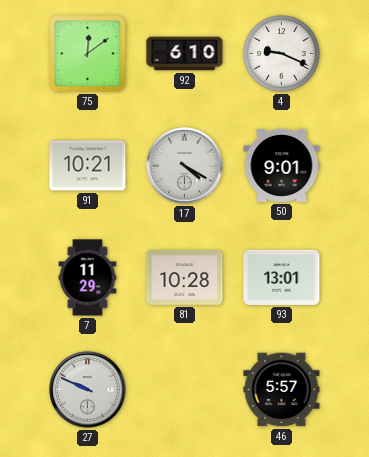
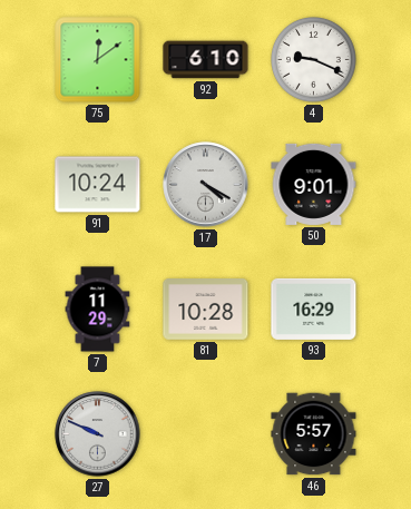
91: 10:21 -> 10:24
93: 13:01 -> 16:29
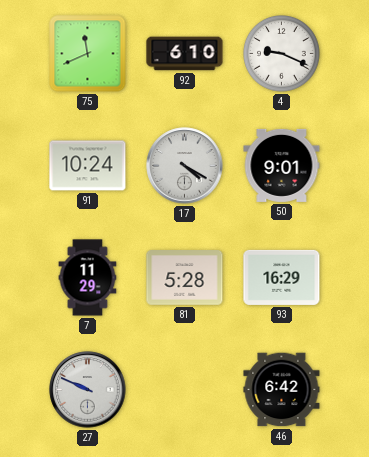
75: 12:09 -> 11:41
81: 10:28 -> 5:28
46: 5:57 -> 6:42
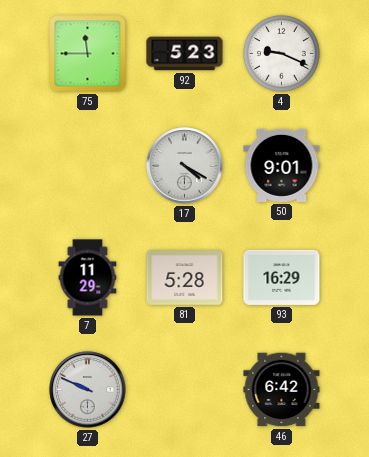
75: 11:41 -> 11:45
92: 6:10 -> 5:23
91: 10:24 -> none
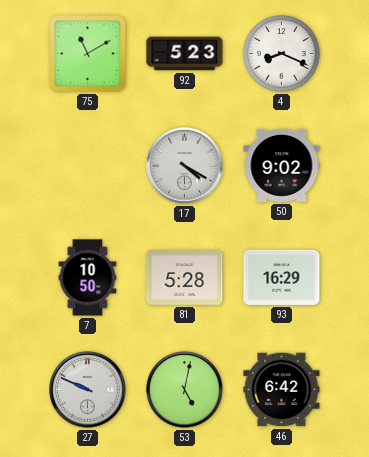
75: 11:45 -> 11:10
4: 9:19 -> 8:19
50: 9:01 -> 9:02
7: 11:29 -> 10:50
53: none -> 5:02
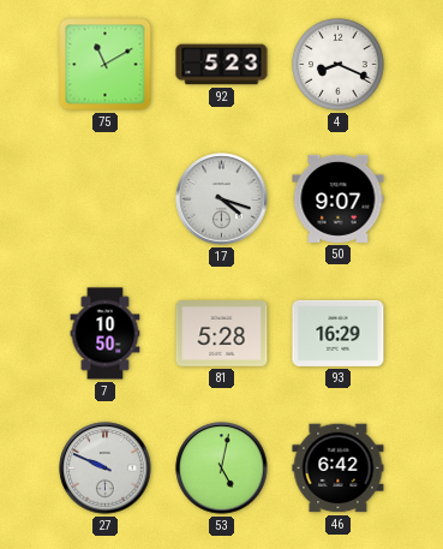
17: 4:20 -> 4:18
50: 9:02 -> 9:07
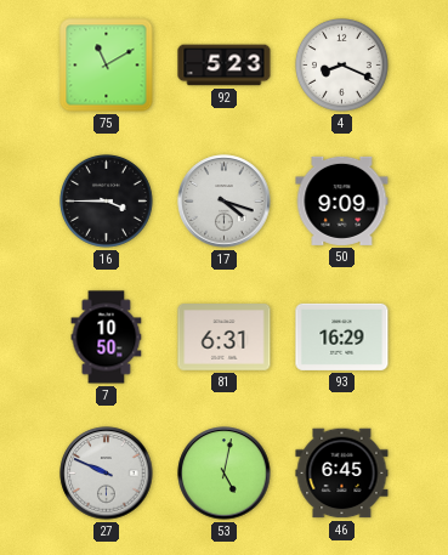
16: none -> 3:45
50: 9:07 -> 9:09
81: 5:28 -> 6:31
46: 6:42 -> 6:45
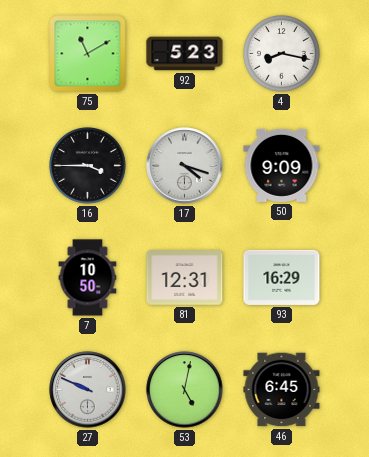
4: 8:19 -> 8:17
81: 6:31 -> 12:31
